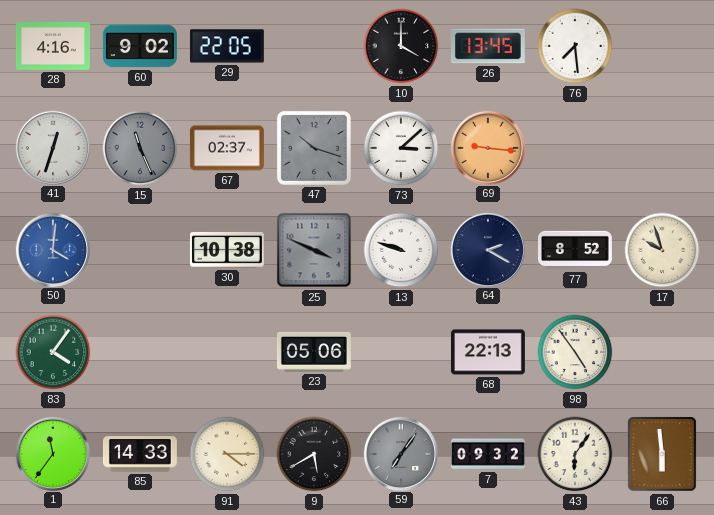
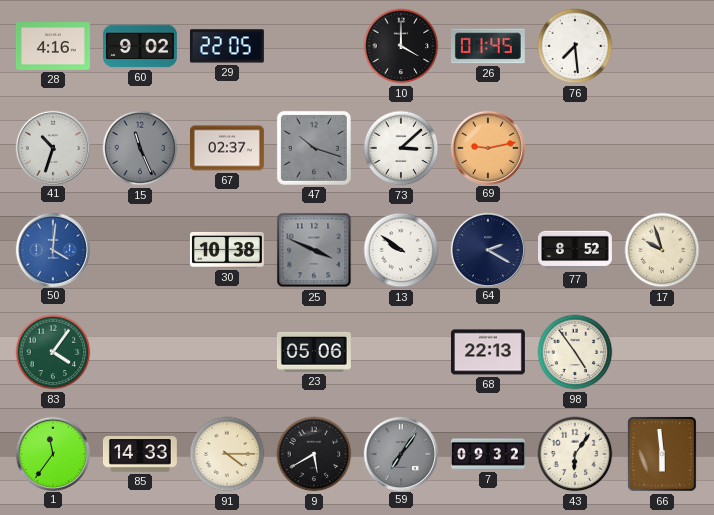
26: 13:45 -> 01:45
41: 12:33 -> 10:33
69: 9:16 -> 9:13
13: 9:48 -> 9:51
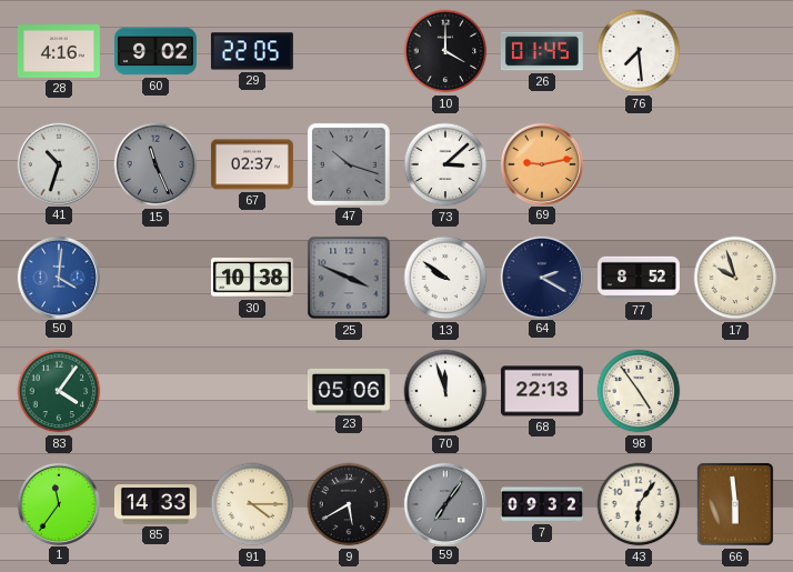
70: none -> 11:57
